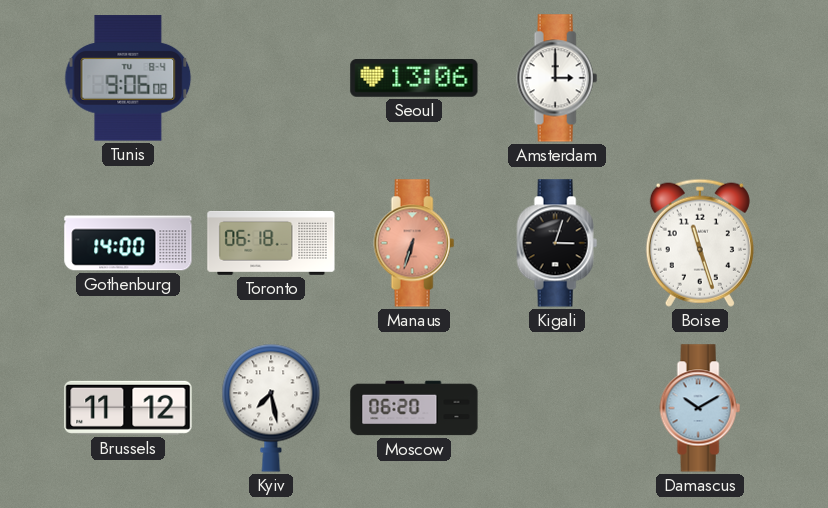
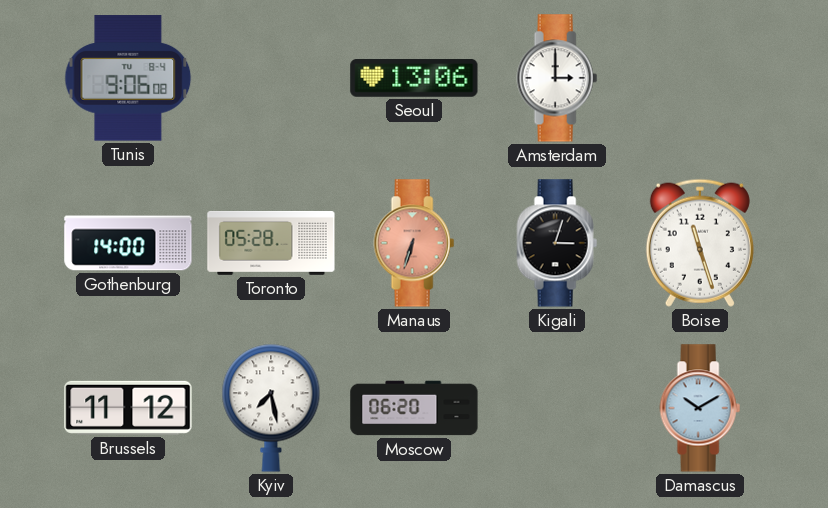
Toronto: 06:18 -> 05:28
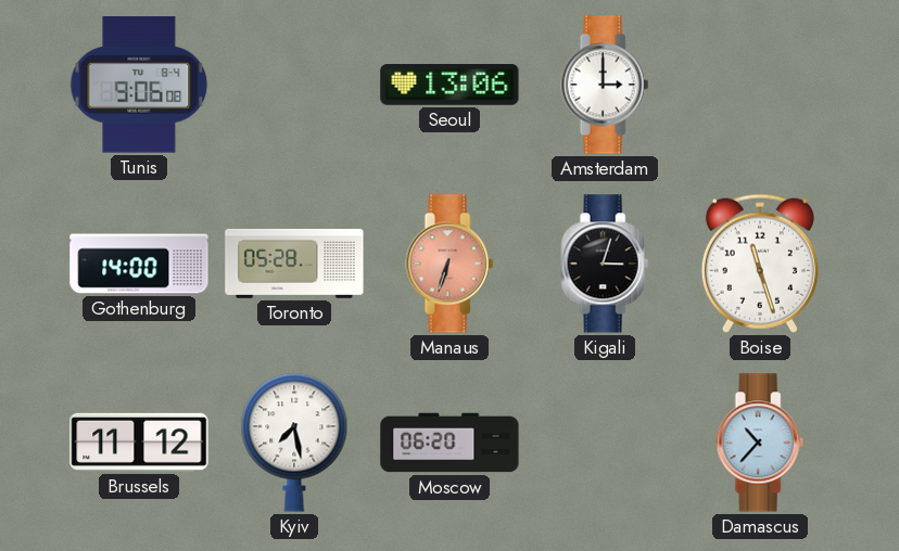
Damascus: 10:10 -> 10:37
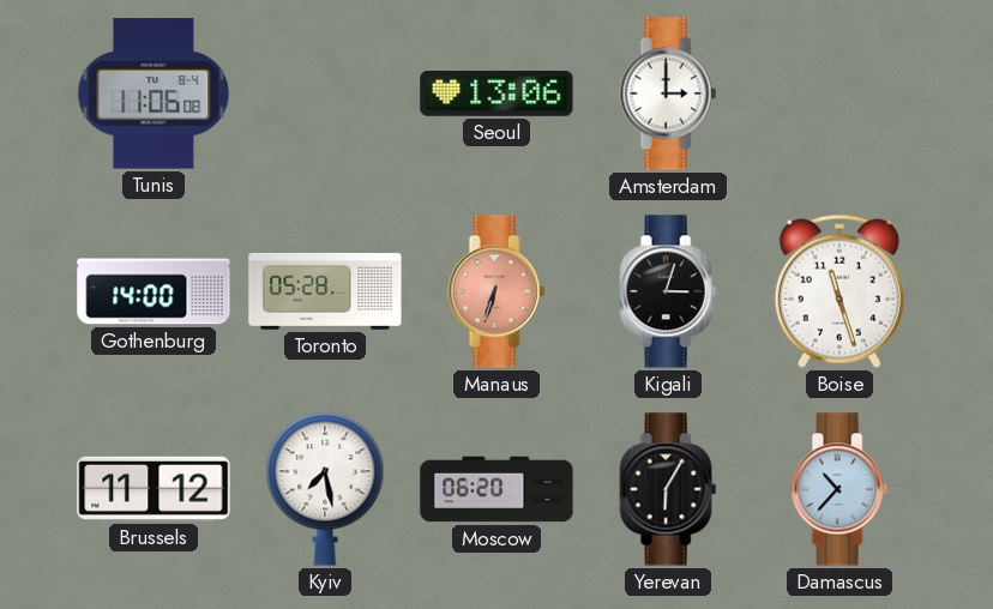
Tunis: 9:06 -> 11:06
Yerevan: none -> 6:05
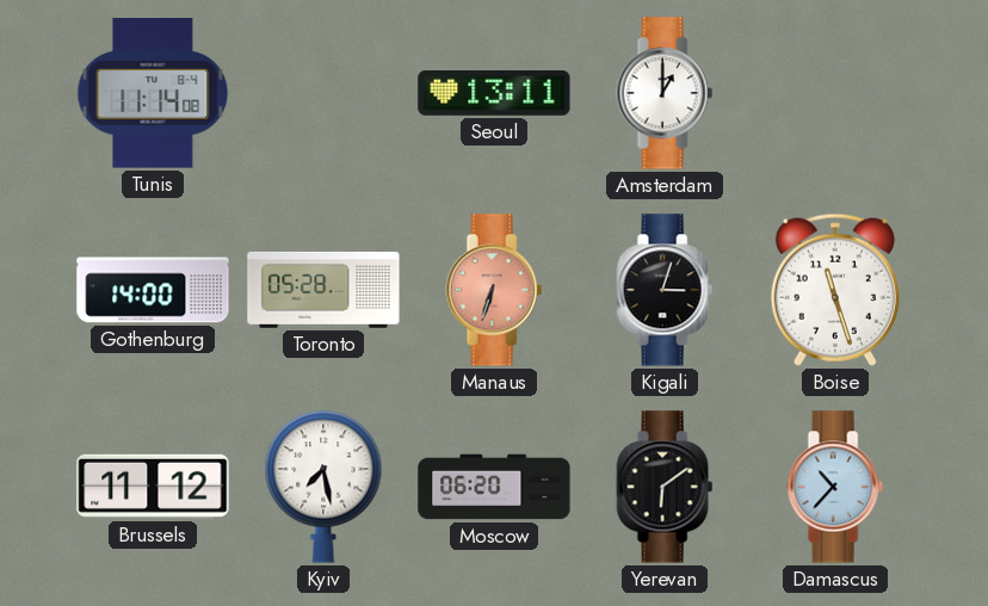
Tunis: 11:06 -> 11:14
Seoul: 13:06 -> 13:11
Amsterdam: 3:00 -> 1:00
Yerevan: 6:05 -> 6:09
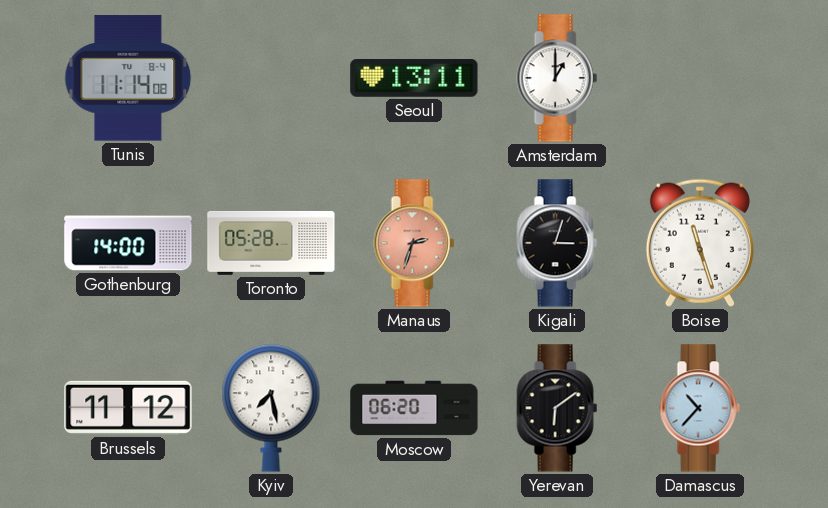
Manaus: 6:33 -> 2:33
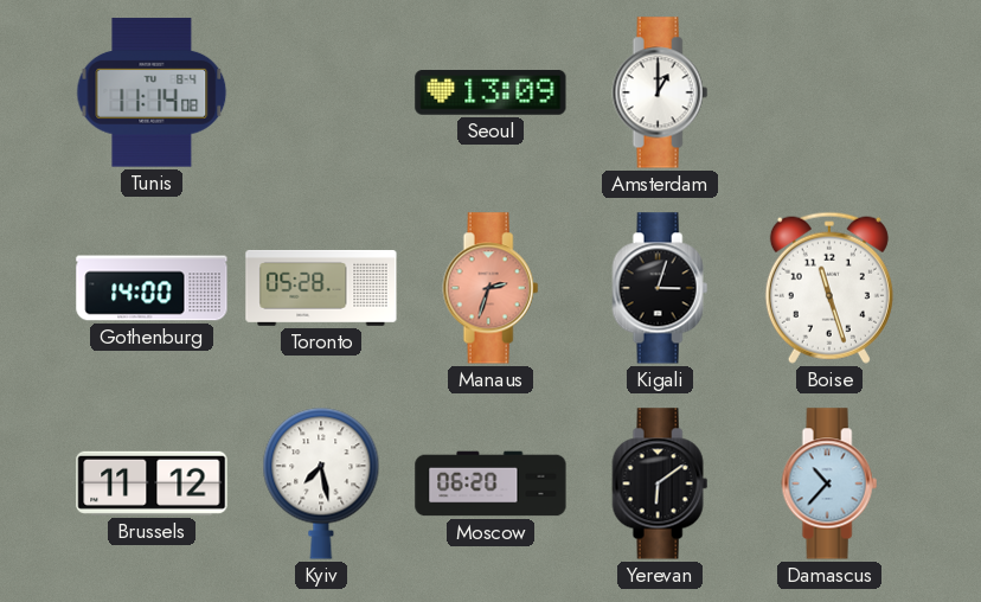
Seoul: 13:11 -> 13:09
